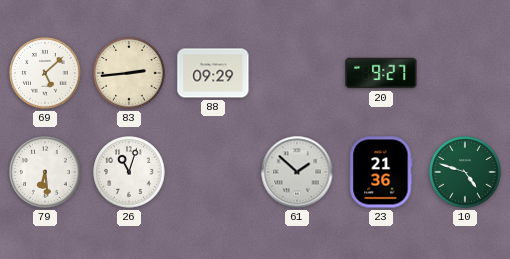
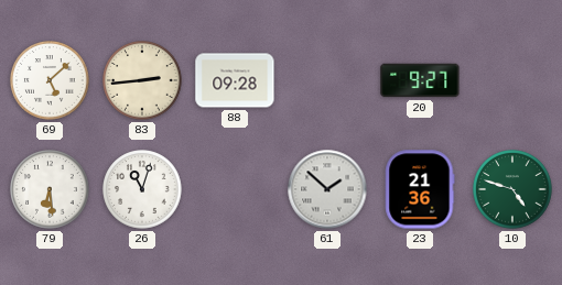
88: 09:29 -> 09:28
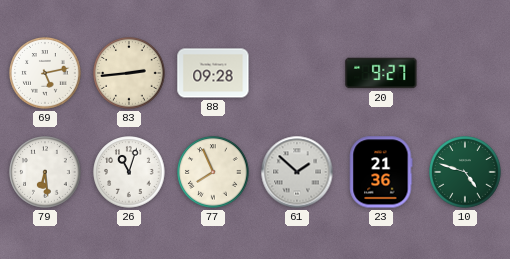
69: 5:08 -> 5:13
77: none -> 7:56
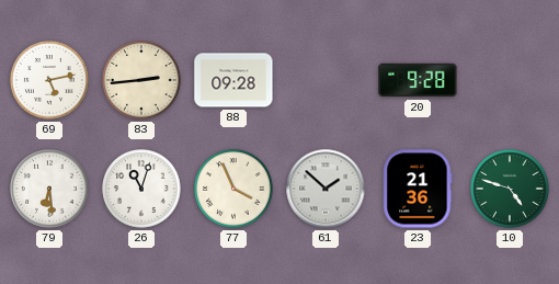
20: 9:27 -> 9:28
77: 7:56 -> 3:56
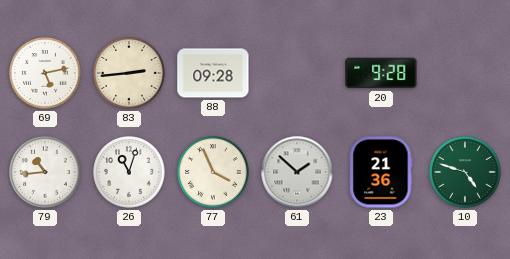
79: 6:29 -> 10:44
